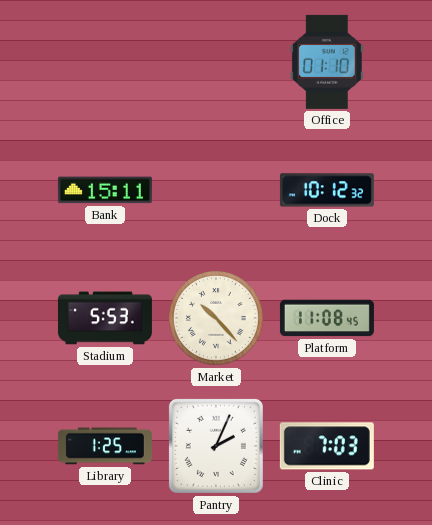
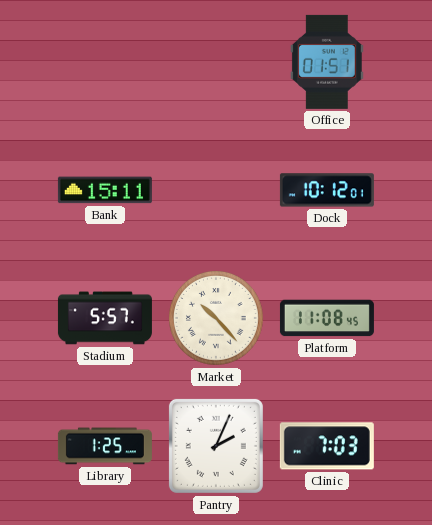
Office: 01:10 -> 01:51
Dock: 10:12:32 -> 10:12:01
Stadium: 5:53 -> 5:57
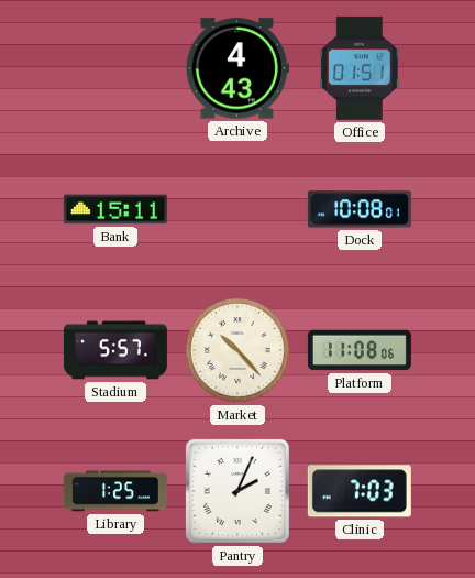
Archive: none -> 4:43
Dock: 10:12 -> 10:08
Platform: 11:08:45 -> 11:08:06
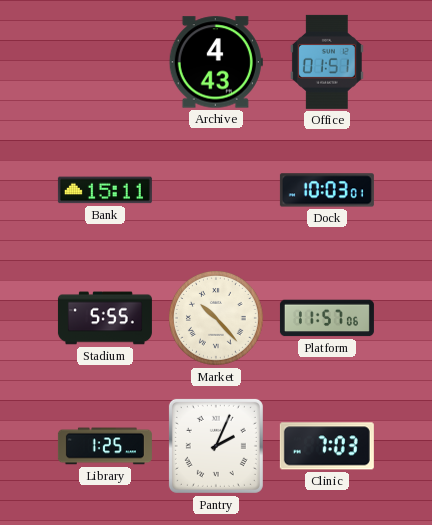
Dock: 10:08 -> 10:03
Stadium: 5:57 -> 5:55
Platform: 11:08 -> 11:57
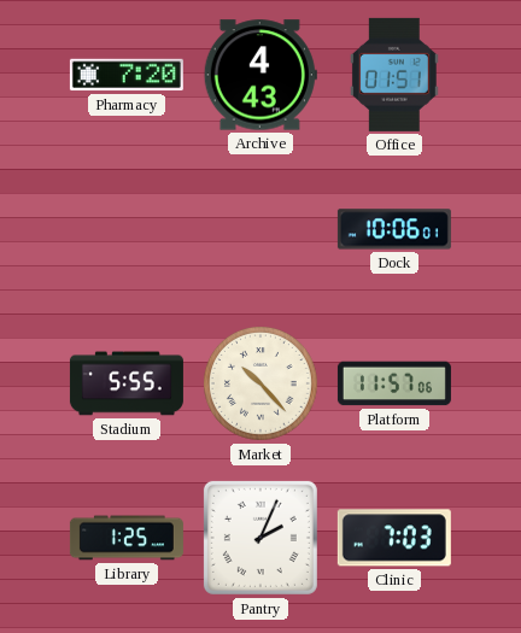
Pharmacy: none -> 7:20
Bank: 15:11 -> none
Dock: 10:03 -> 10:06
